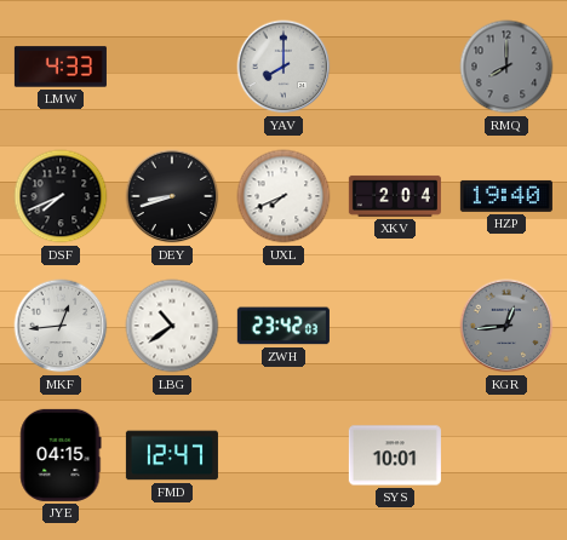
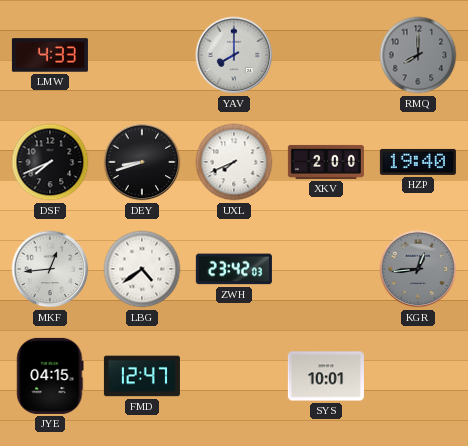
XKV: 2:04 -> 2:00
LBG: 10:39 -> 4:39
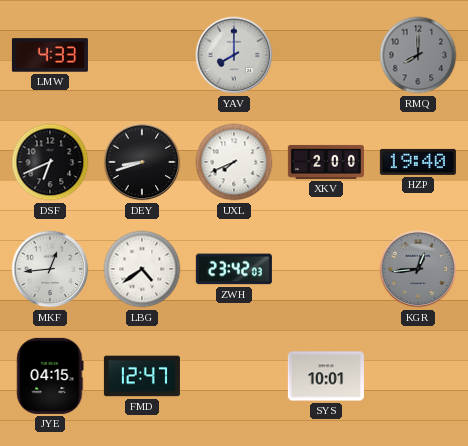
DSF: 7:41 -> 6:41
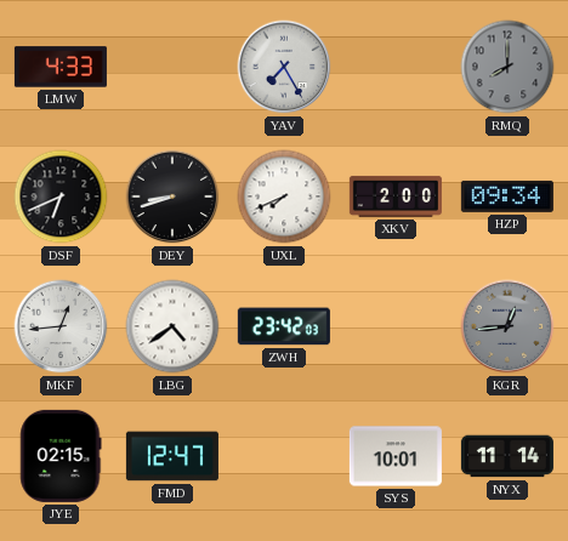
YAV: 8:00 -> 7:25
HZP: 19:40 -> 09:34
JYE: 04:15 -> 02:15
NYX: none -> 11:14
